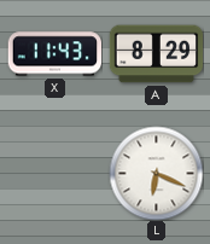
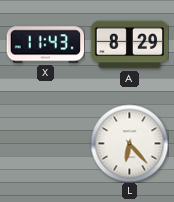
L: 6:19 -> 6:23
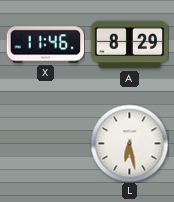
X: 11:43 -> 11:46
L: 6:23 -> 6:28
